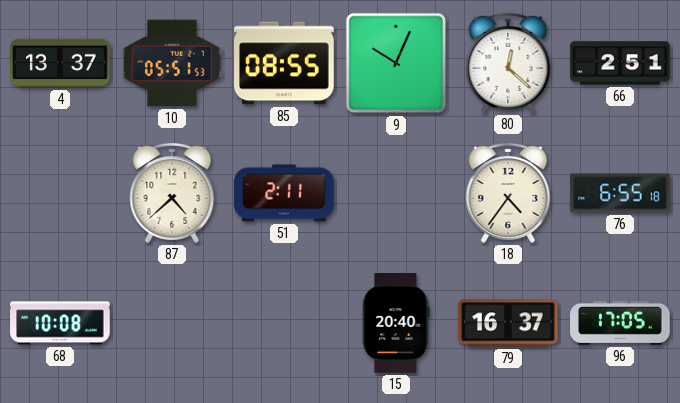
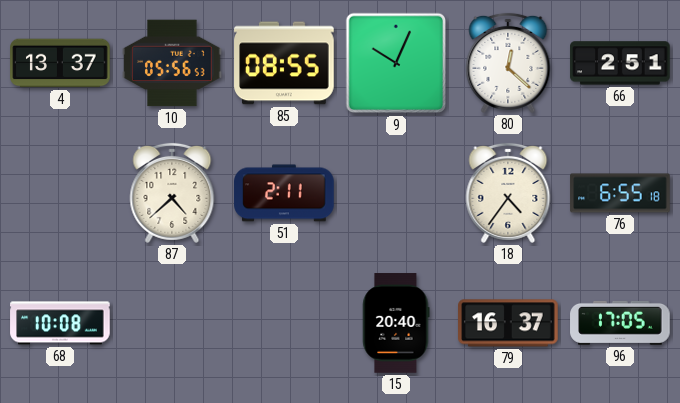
10: 05:51 -> 05:56
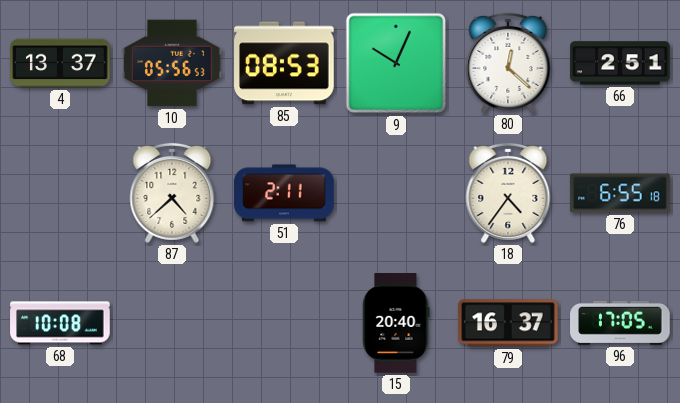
85: 08:55 -> 08:53
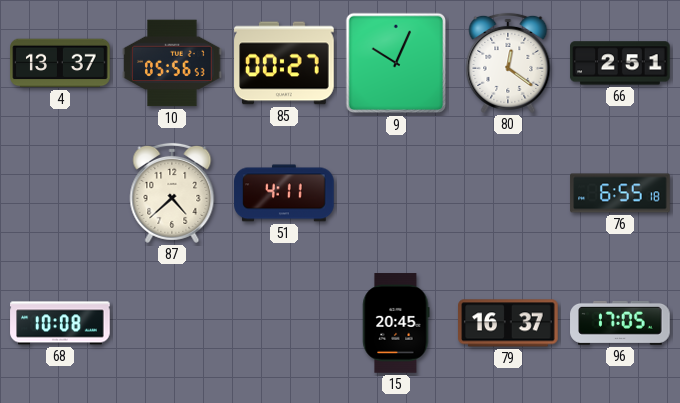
85: 08:53 -> 00:27
80: 12:22 -> 12:21
51: 2:11 -> 4:11
18: 4:36 -> none
15: 20:40 -> 20:45
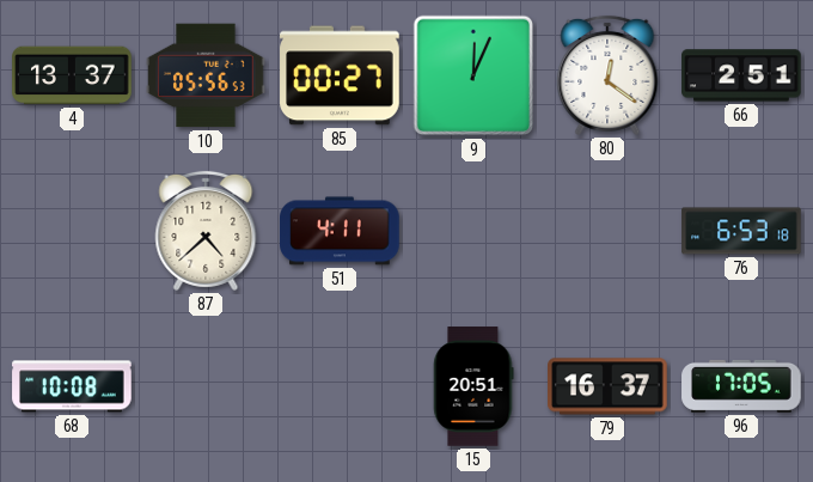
9: 10:04 -> 12:04
76: 6:55 -> 6:53
15: 20:45 -> 20:51
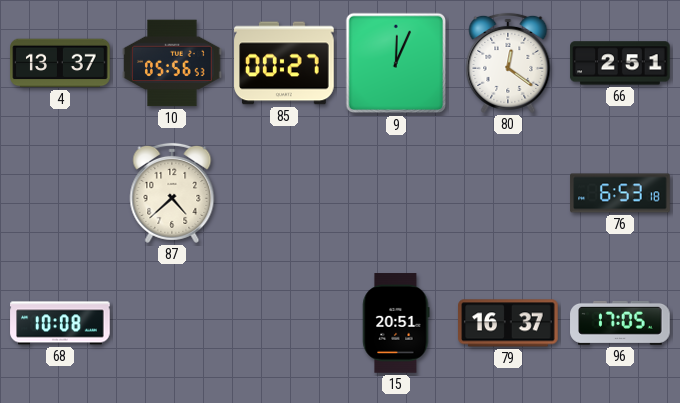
51: 4:11 -> none
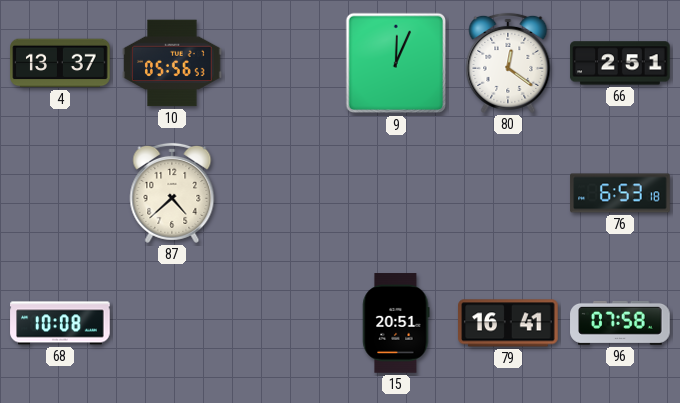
85: 00:27 -> none
79: 16:37 -> 16:41
96: 17:05 -> 07:58
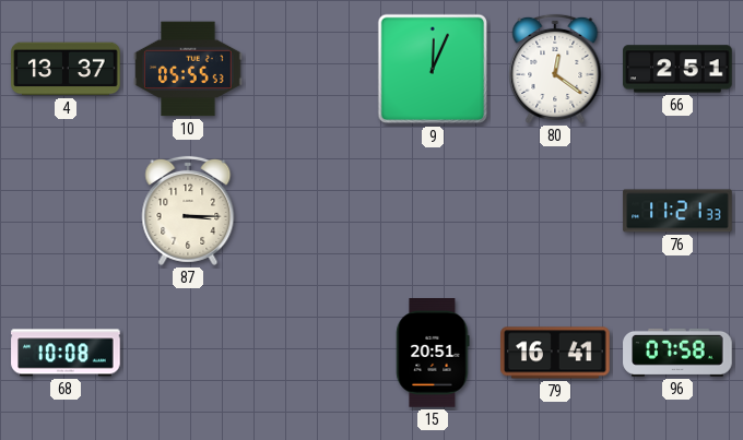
10: 05:56 -> 05:55
87: 4:38 -> 3:15
76: 6:53 -> 11:21
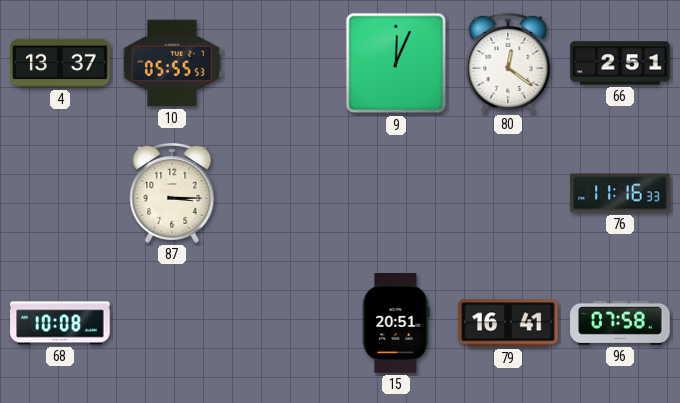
76: 11:21 -> 11:16
